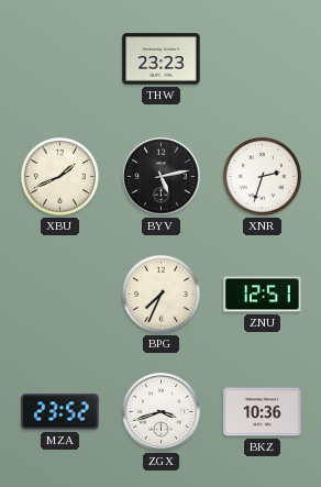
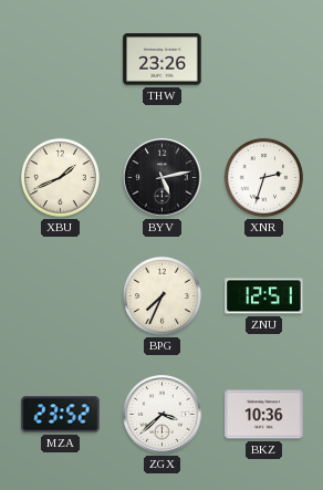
THW: 23:23 -> 23:26
ZGX: 3:42 -> 3:38
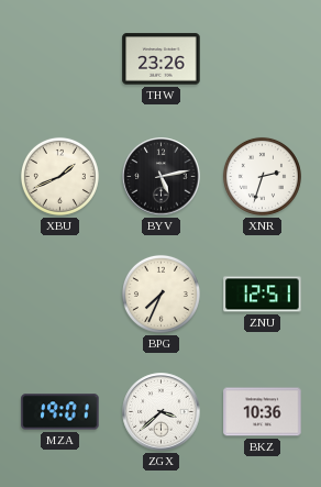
MZA: 23:52 -> 19:01
